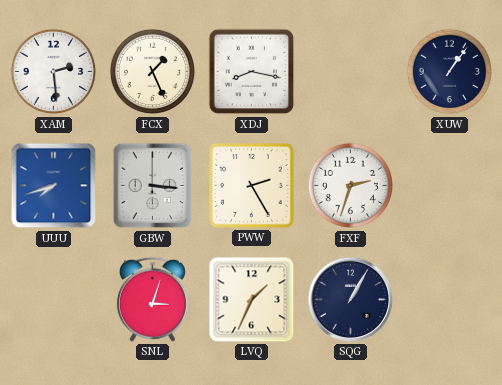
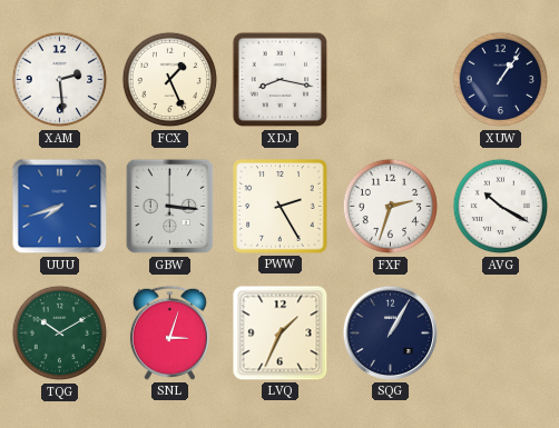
AVG: none -> 10:20
TQG: none -> 10:10
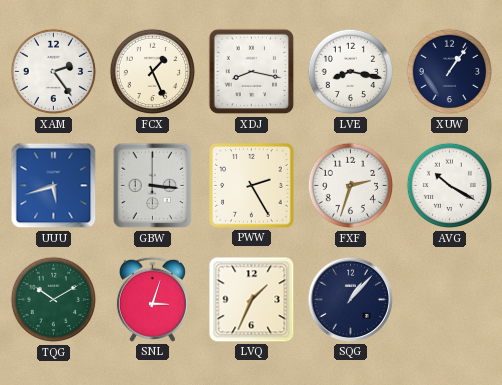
XAM: 2:29 -> 2:24
LVE: none -> 8:17
UUU: 7:42 -> 5:42
SQG: 1:05 -> 1:07
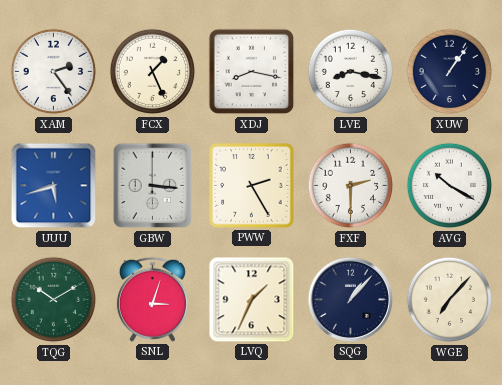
FXF: 2:33 -> 2:30
WGE: none -> 7:07
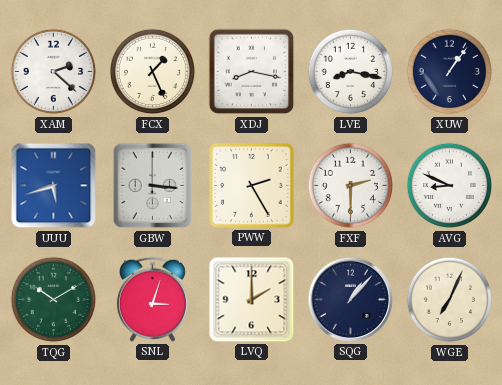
XAM: 2:24 -> 2:22
AVG: 10:20 -> 8:49
LVQ: 1:34 -> 2:00
WGE: 7:07 -> 7:04
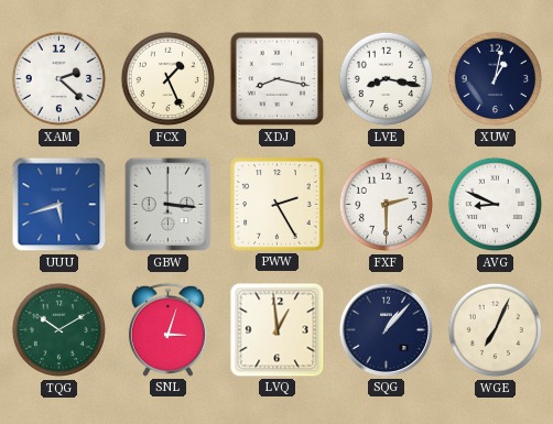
XUW: 1:06 -> 1:02
LVQ: 2:00 -> 12:59
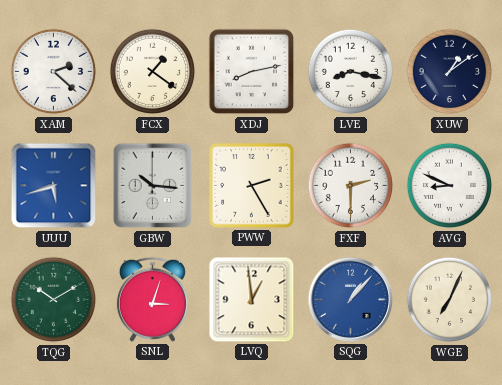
FCX: 1:26 -> 1:21
XDJ: 8:17 -> 8:13
XUW: 1:02 -> 1:09
GBW: 3:16 -> 10:16
SQG dial: navy -> blue
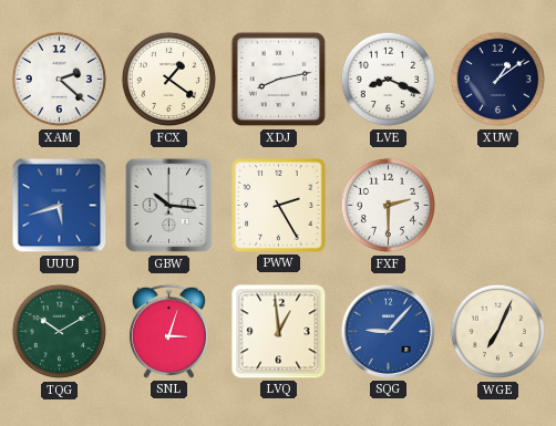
LVE: 8:17 -> 8:19
AVG: 8:49 -> none
SQG: 1:07 -> 9:07
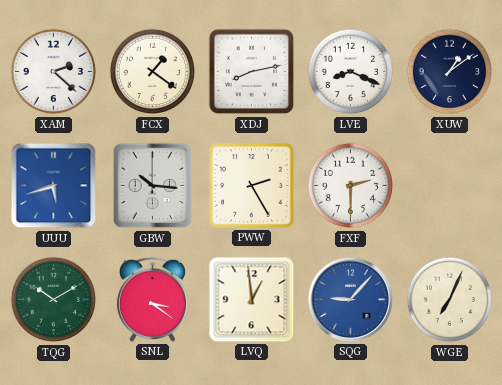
SNL: 3:03 -> 3:21
